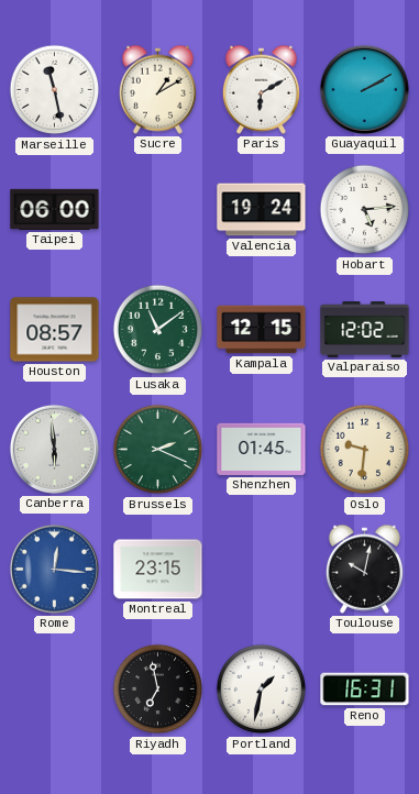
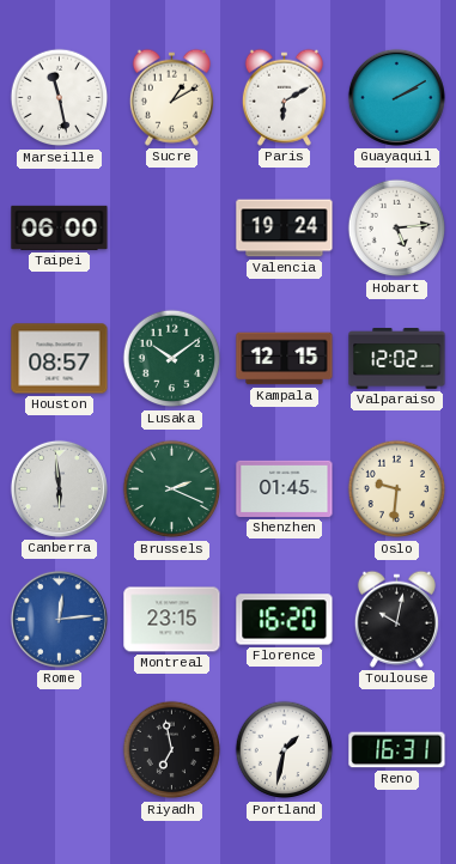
Lusaka: 11:09 -> 10:09
Rome: 12:16 -> 12:14
Florence: none -> 16:20
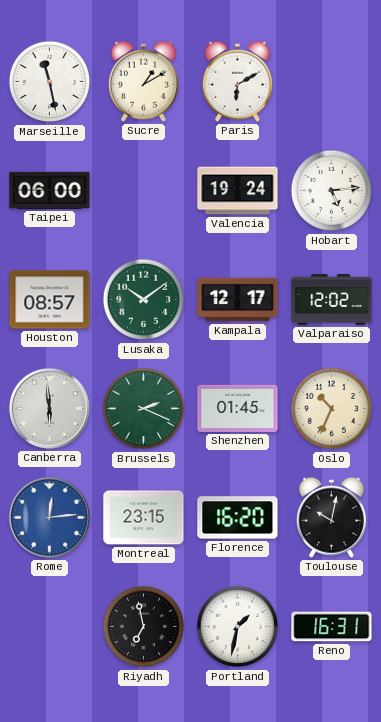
Guayaquil: 2:10 -> none
Kampala: 12:15 -> 12:17
Oslo: 9:31 -> 10:34
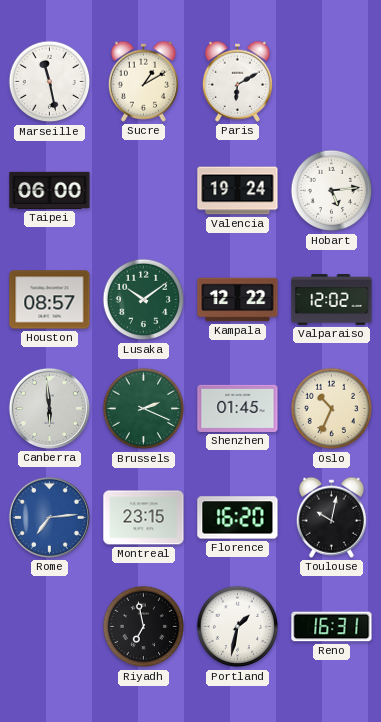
Kampala: 12:17 -> 12:22
Rome: 12:14 -> 7:14
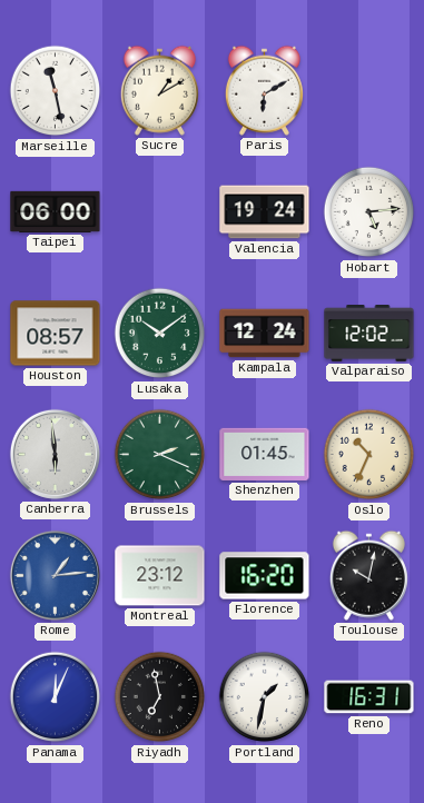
Kampala: 12:22 -> 12:24
Rome: 7:14 -> 1:14
Montreal: 23:15 -> 23:12
Panama: none -> 12:04
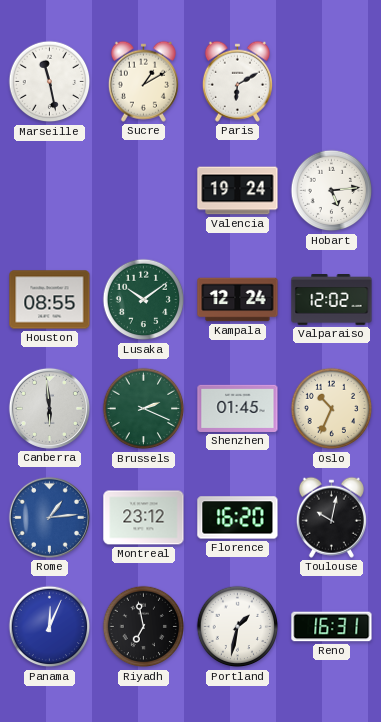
Taipei: 06:00 -> none
Houston: 08:57 -> 08:55
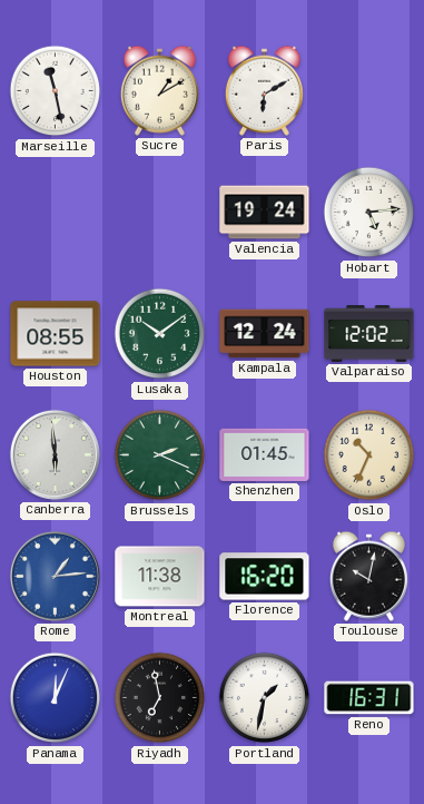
Montreal: 23:12 -> 11:38
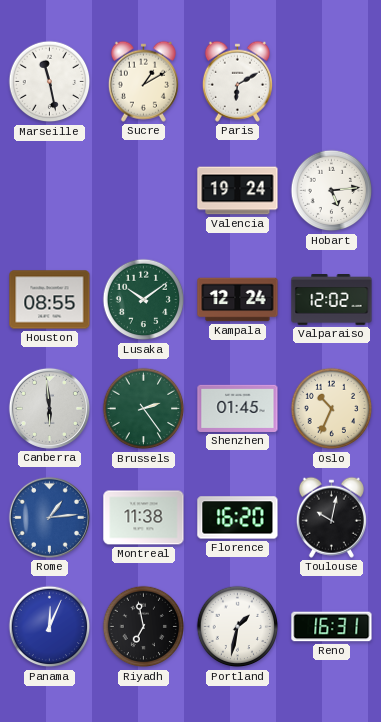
Brussels: 2:19 -> 2:24
